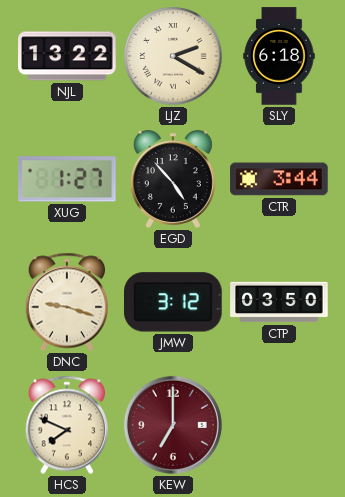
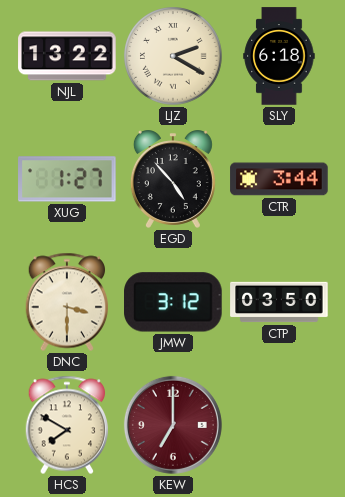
DNC: 9:18 -> 3:30
HCS: 7:49 -> 7:50
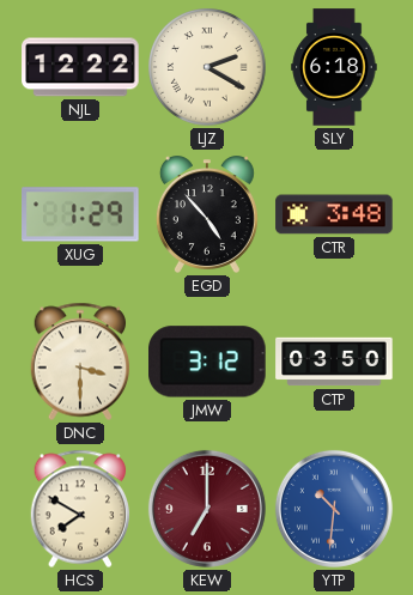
NJL: 13:22 -> 12:22
XUG: 1:27 -> 1:29
CTR: 3:44 -> 3:48
YTP: none -> 10:31
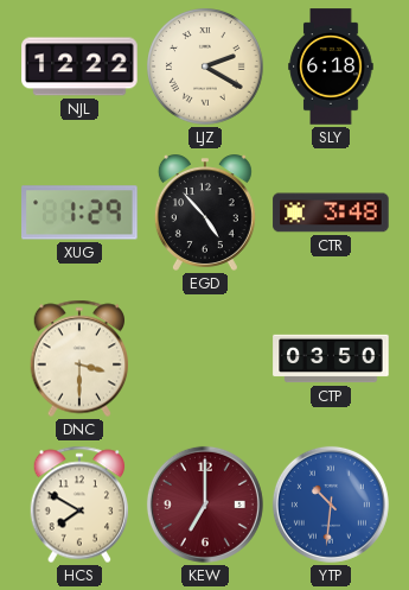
JMW: 3:12 -> none
